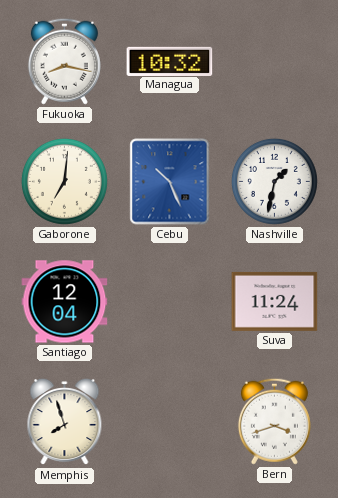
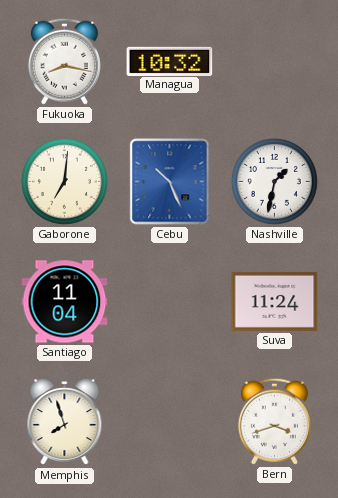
Santiago: 12:04 -> 11:04
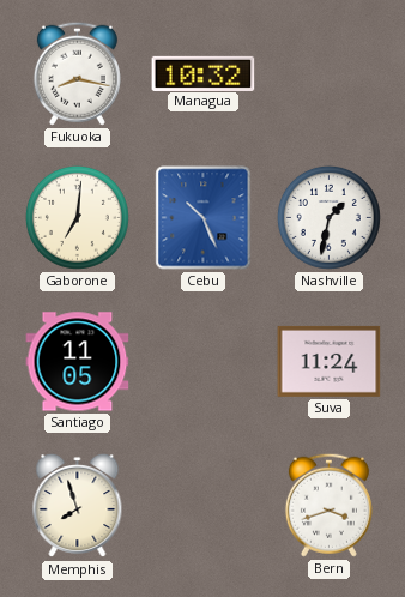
Santiago: 11:04 -> 11:05
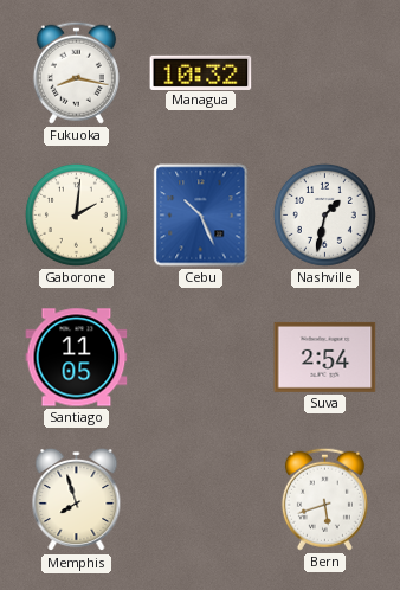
Gaborone: 7:01 -> 2:01
Suva: 11:24 -> 2:54
Bern: 3:42 -> 5:42
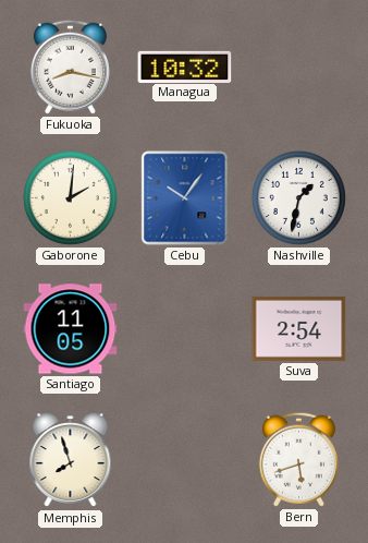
Cebu: 10:26 -> 10:06
